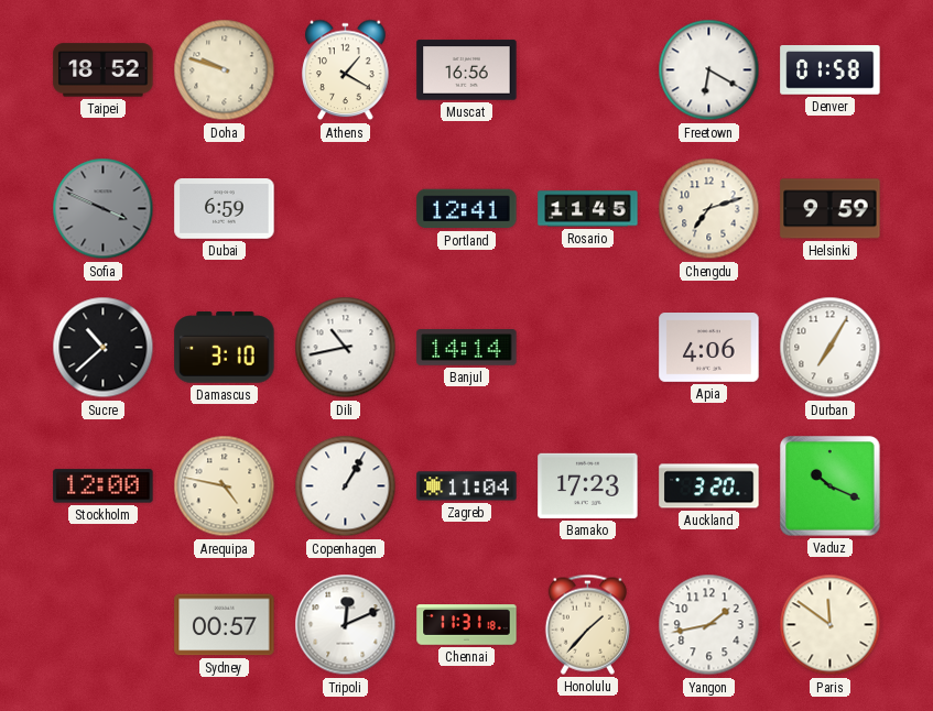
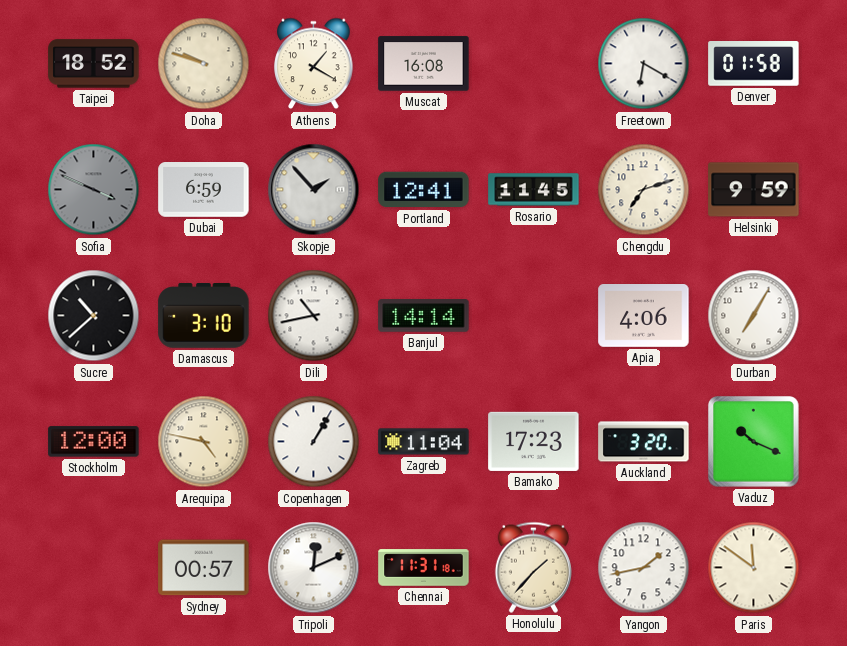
Muscat: 16:56 -> 16:08
Skopje: none -> 1:53
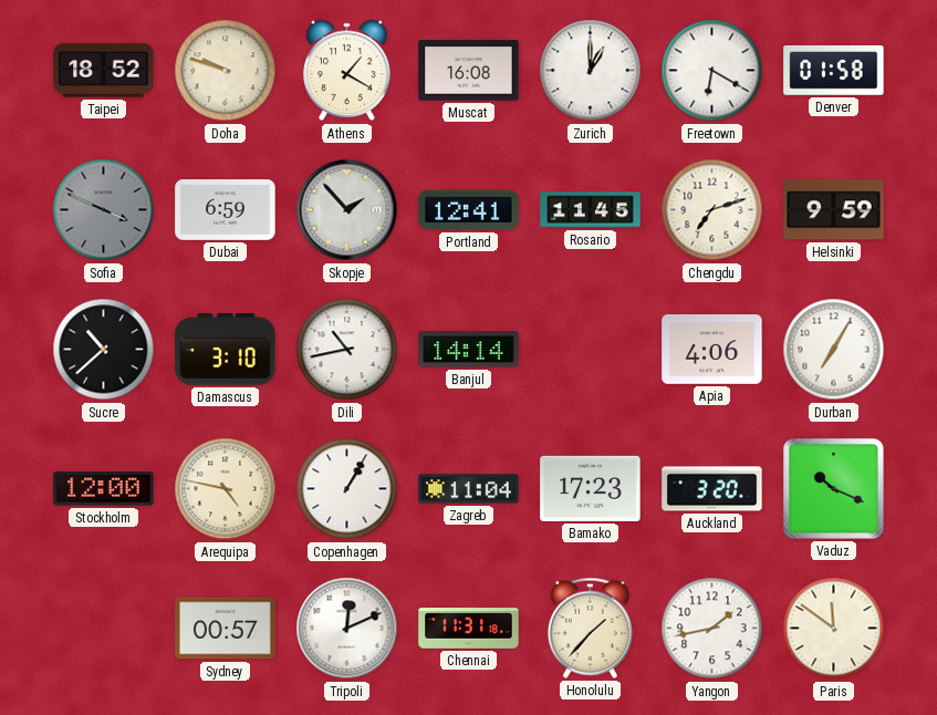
Zurich: none -> 1:00
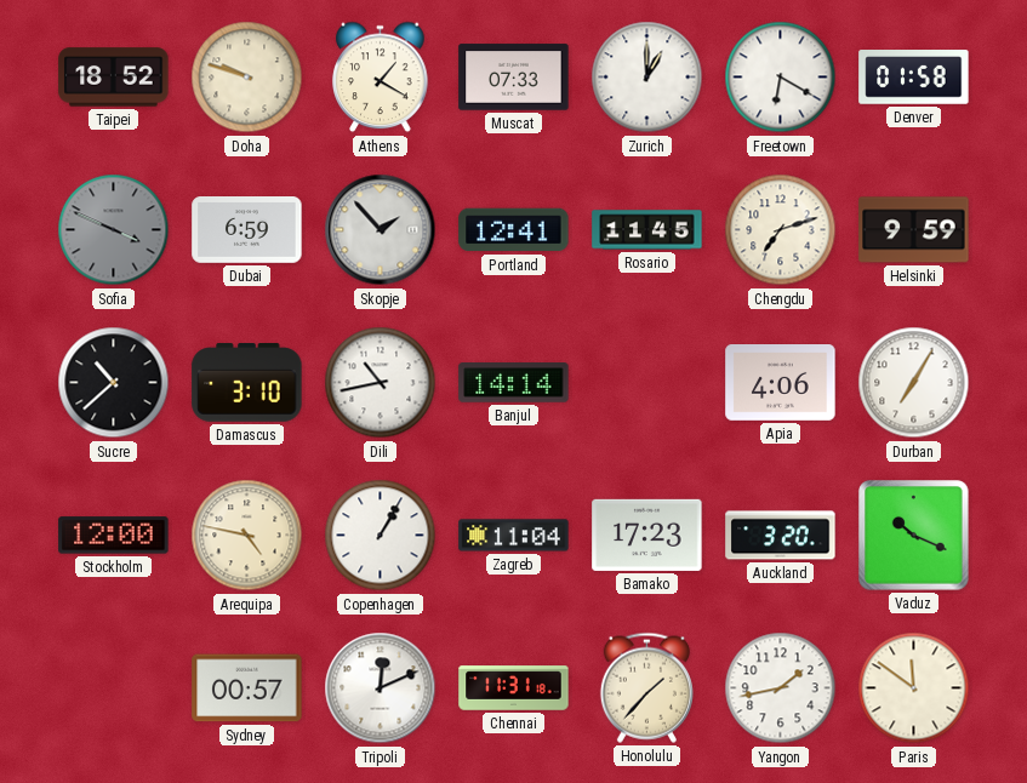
Muscat: 16:08 -> 07:33
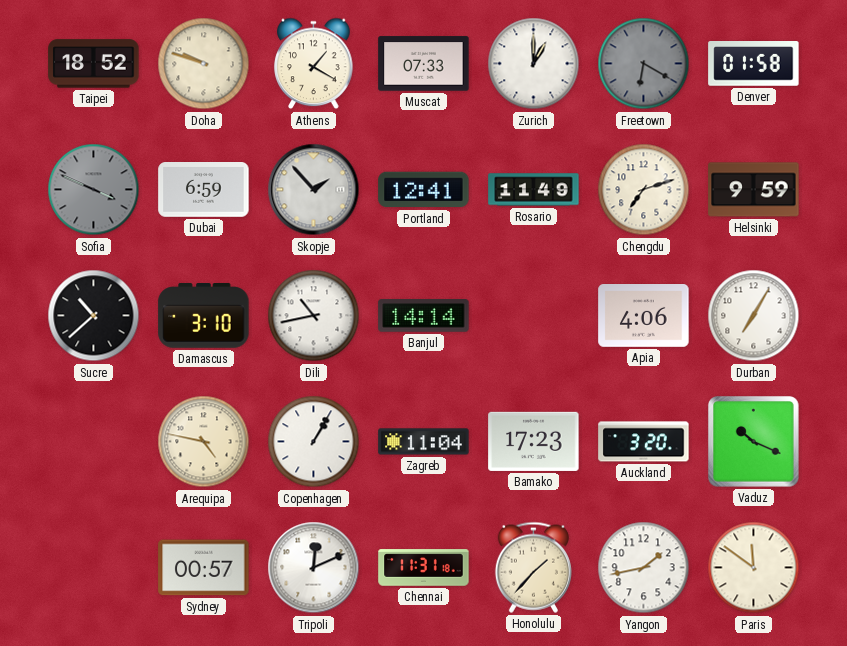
Freetown dial: white -> grey
Rosario: 11:45 -> 11:49
Stockholm: 12:00 -> none
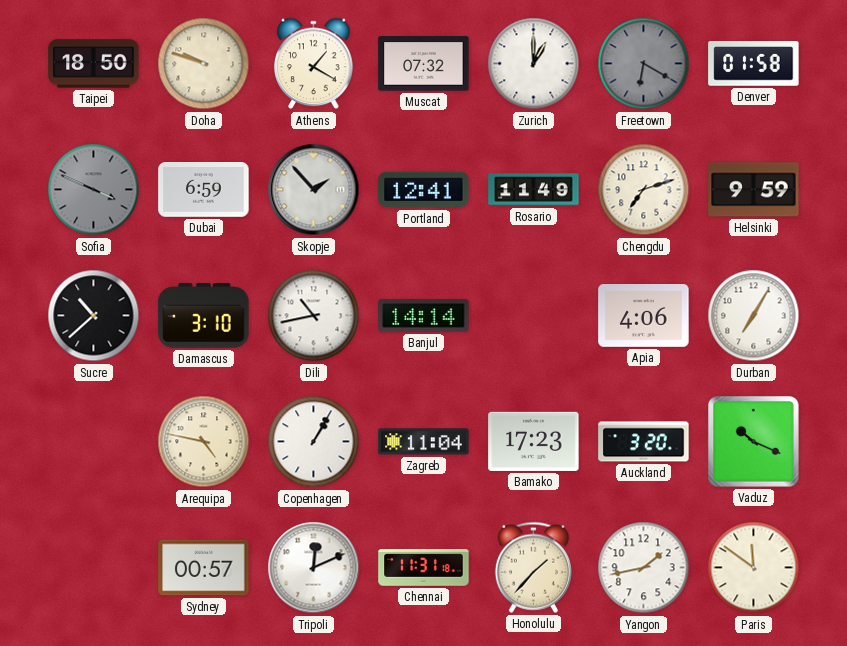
Taipei: 18:52 -> 18:50
Muscat: 07:33 -> 07:32
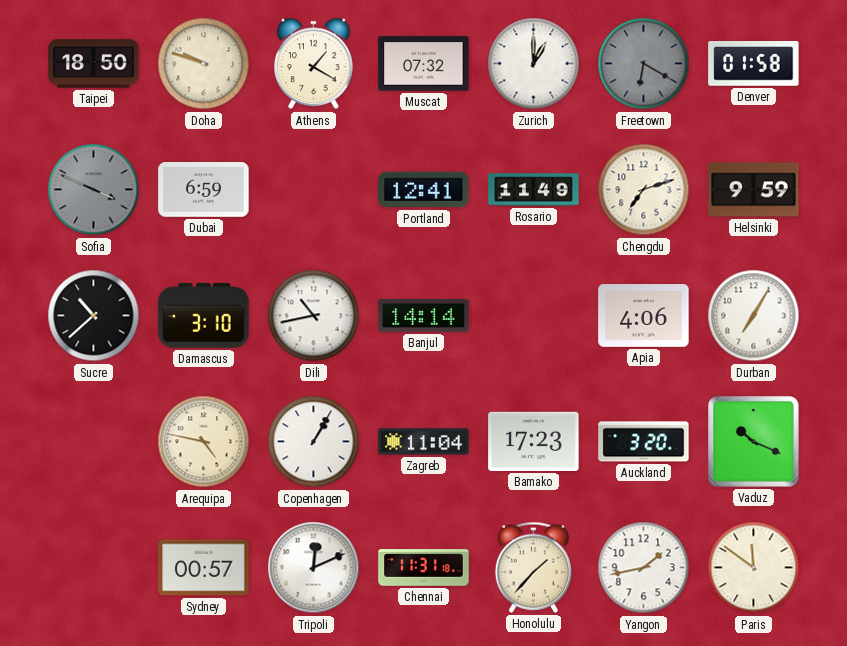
Skopje: 1:53 -> none
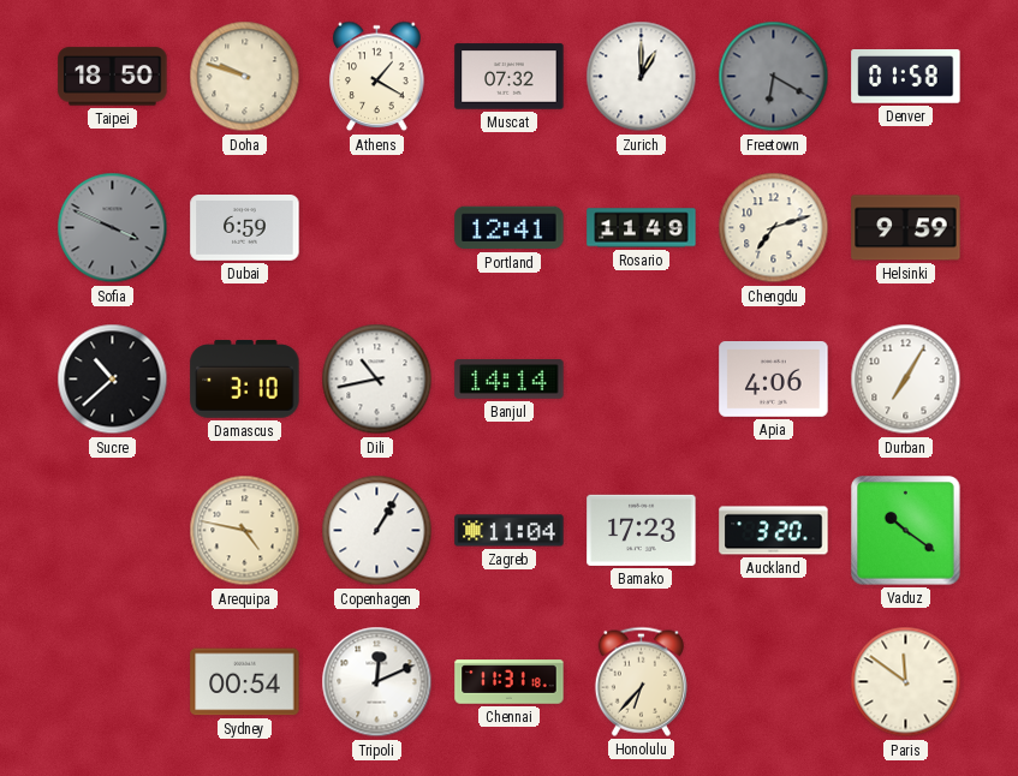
Vaduz: 10:19 -> 10:21
Sydney: 00:57 -> 00:54
Honolulu: 1:37 -> 6:37
Yangon: 1:43 -> none
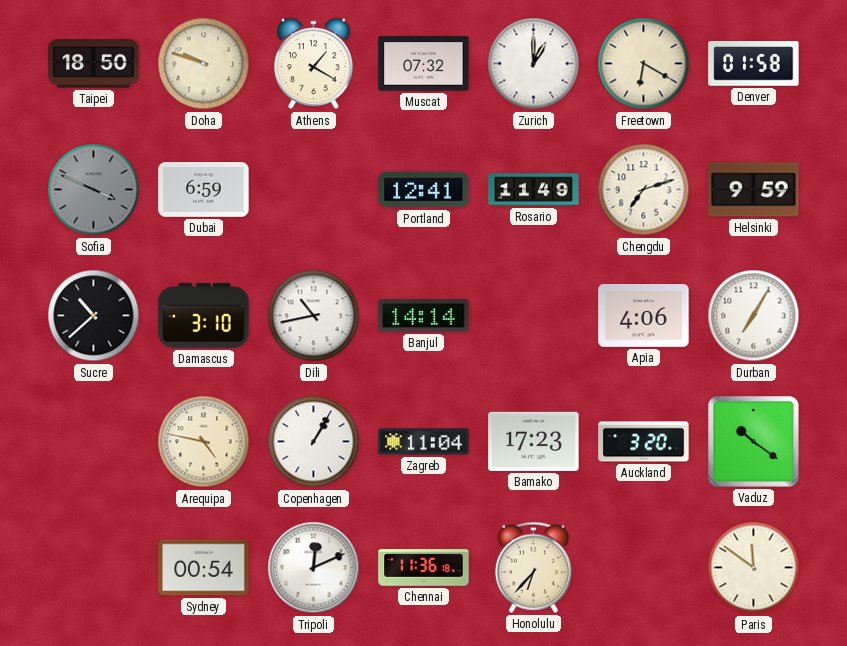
Freetown dial: grey -> cream
Chennai: 11:31 -> 11:36
